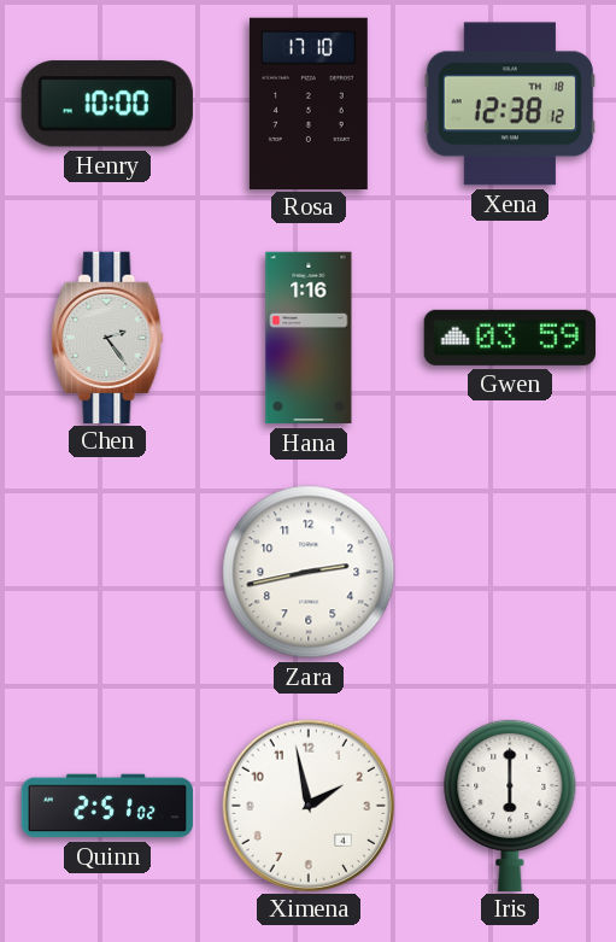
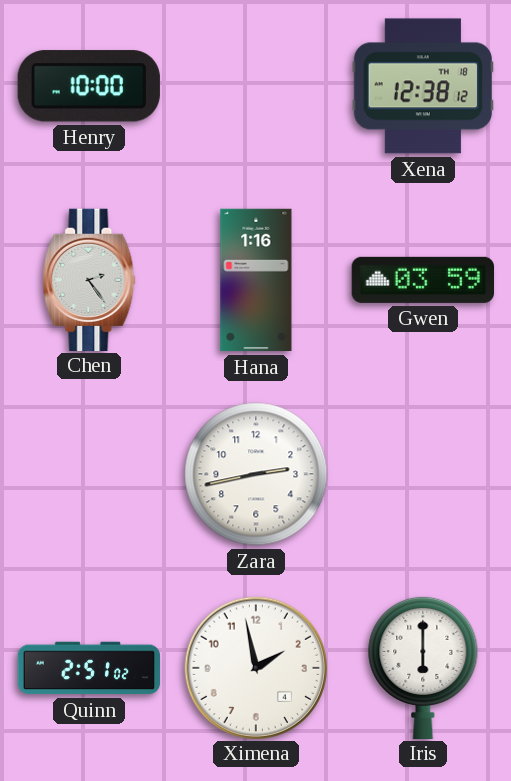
Rosa: 17:10 -> none
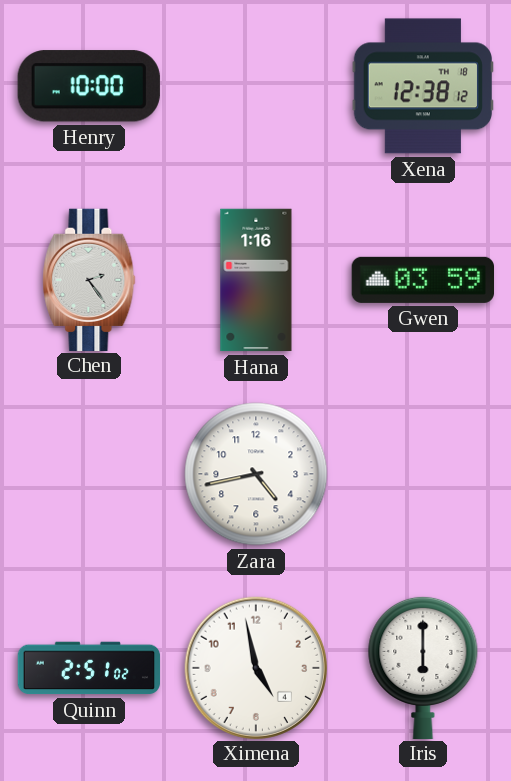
Zara: 2:43 -> 4:43
Ximena: 1:58 -> 4:58
